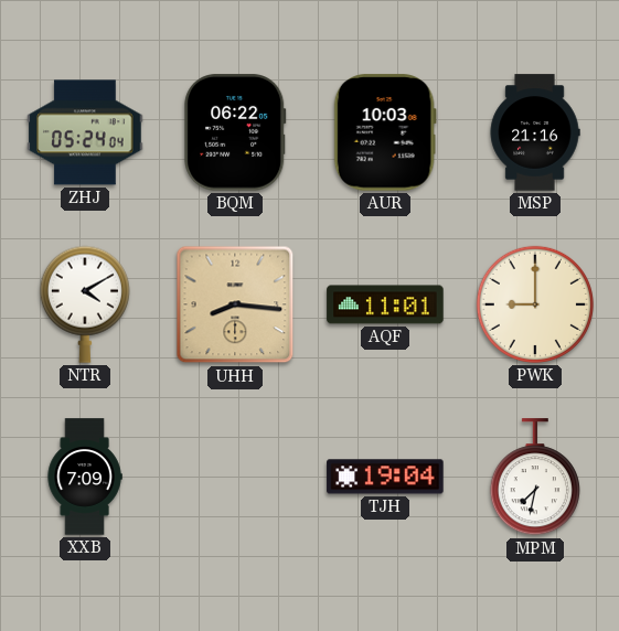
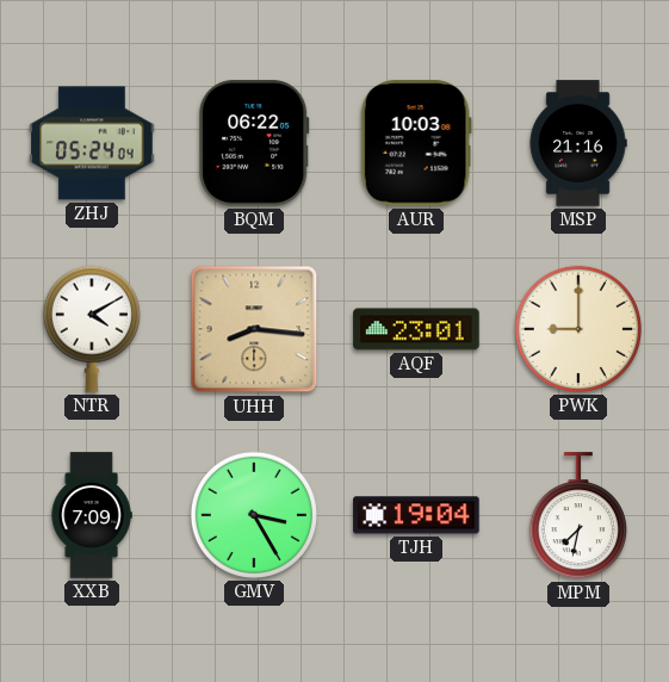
AQF: 11:01 -> 23:01
GMV: none -> 3:25
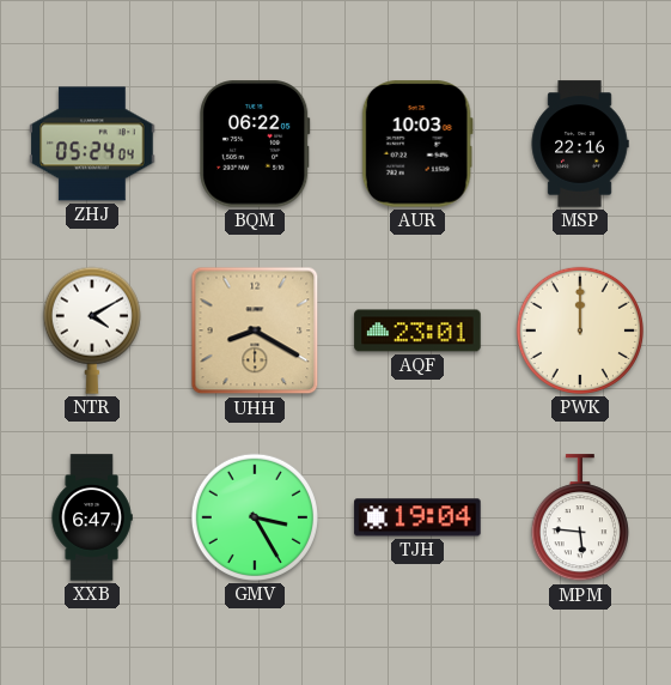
MSP: 21:16 -> 22:16
UHH: 8:16 -> 8:20
PWK: 9:00 -> 12:00
XXB: 7:09 -> 6:47
MPM: 7:32 -> 5:46
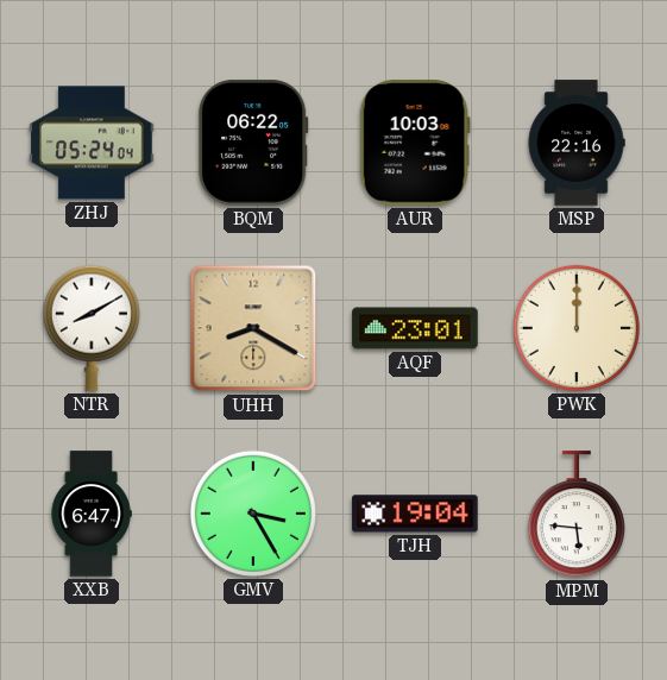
NTR: 4:10 -> 8:10
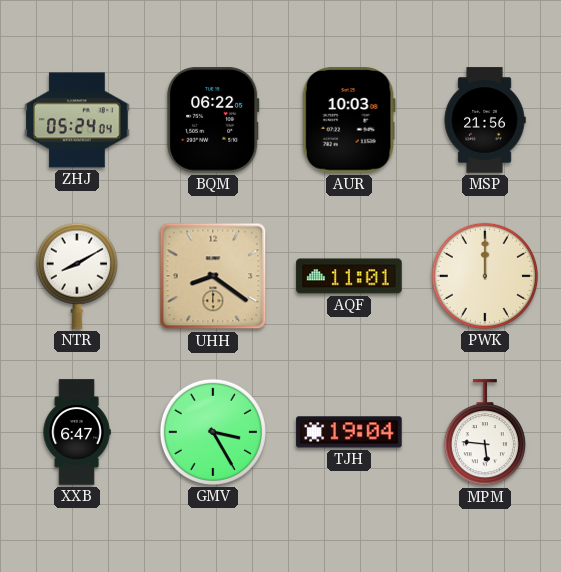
MSP: 22:16 -> 21:56
UHH: 8:20 -> 8:21
AQF: 23:01 -> 11:01
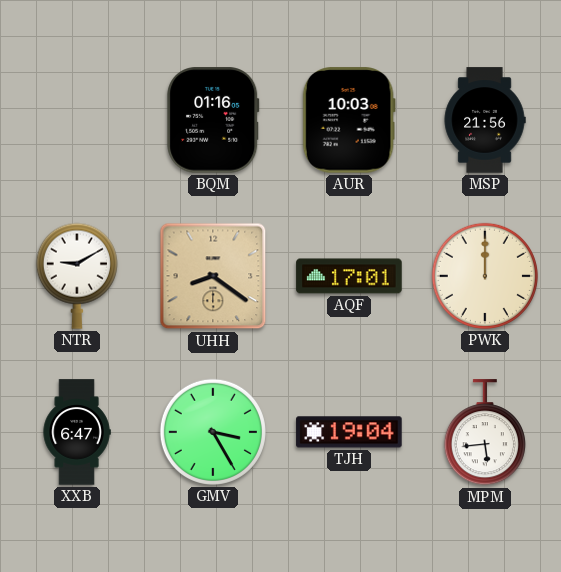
ZHJ: 05:24 -> none
BQM: 06:22 -> 01:16
NTR: 8:10 -> 9:10
AQF: 11:01 -> 17:01
MPM: 5:46 -> 5:44
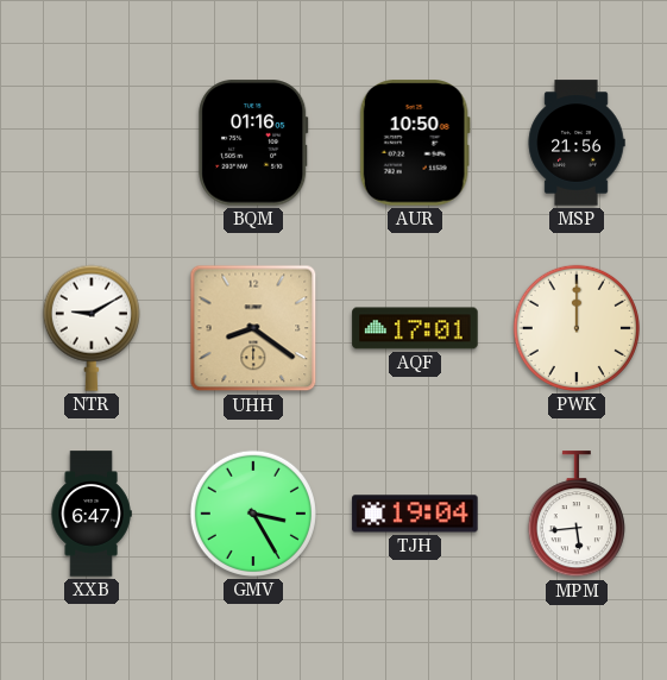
AUR: 10:03 -> 10:50
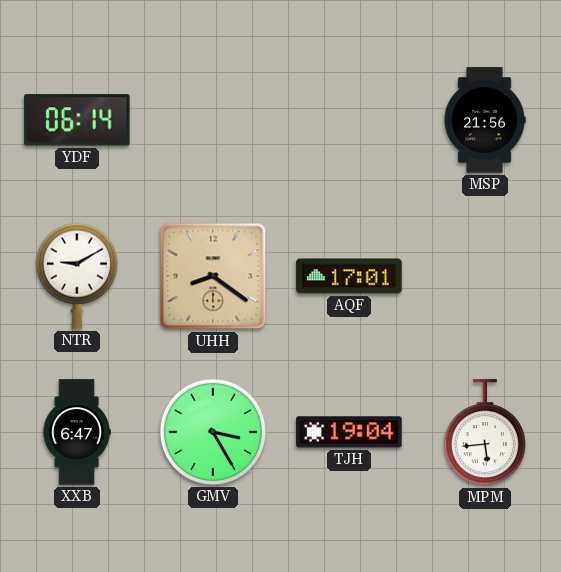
YDF: none -> 06:14
BQM: 01:16 -> none
AUR: 10:50 -> none
PWK: 12:00 -> none
